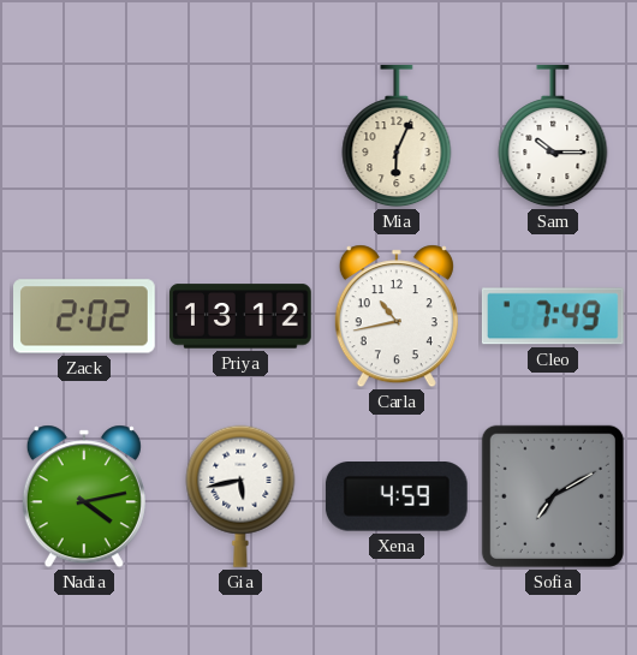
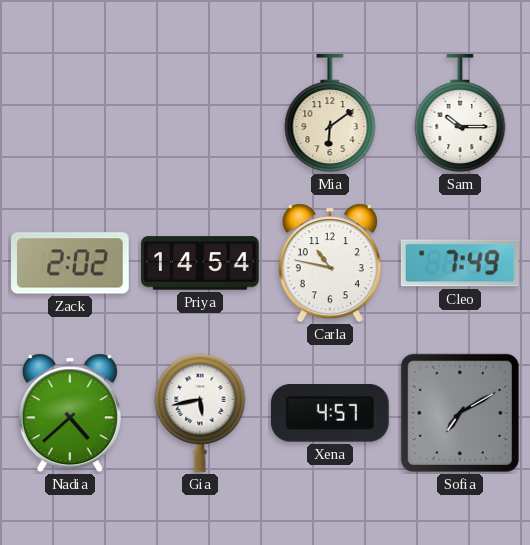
Mia: 6:04 -> 6:09
Priya: 13:12 -> 14:54
Carla: 10:43 -> 10:47
Nadia: 4:13 -> 4:38
Xena: 4:59 -> 4:57
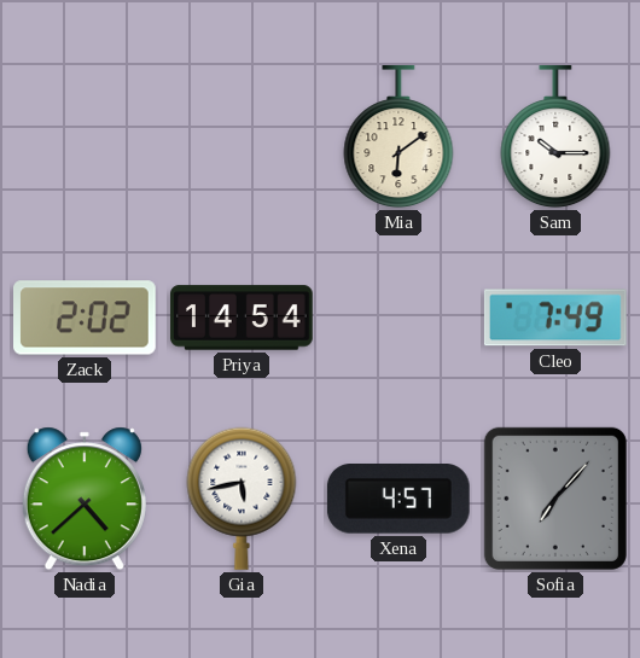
Carla: 10:47 -> none
Sofia: 7:10 -> 7:07
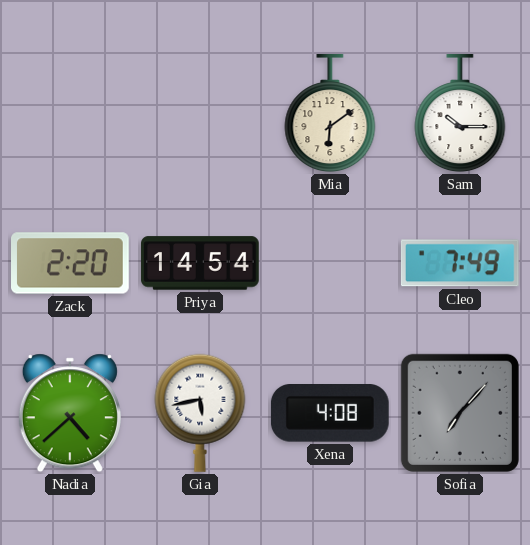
Zack: 2:02 -> 2:20
Xena: 4:57 -> 4:08
